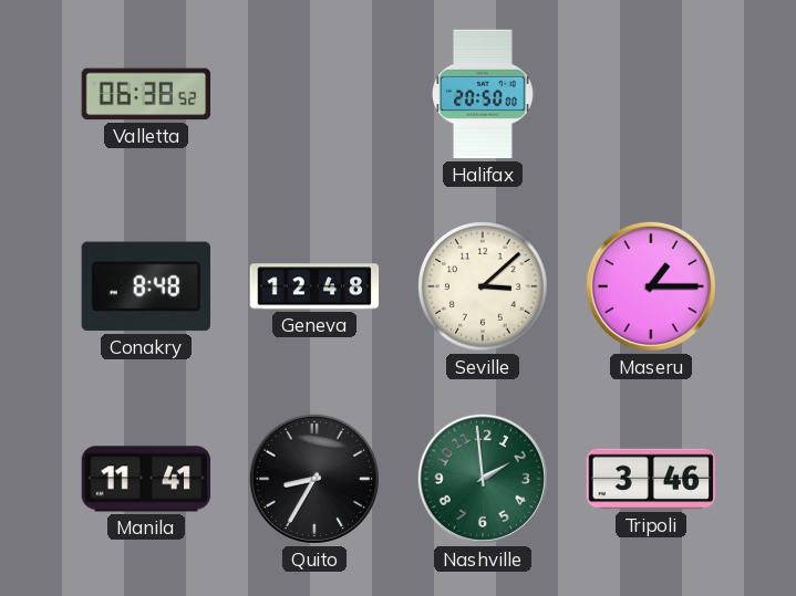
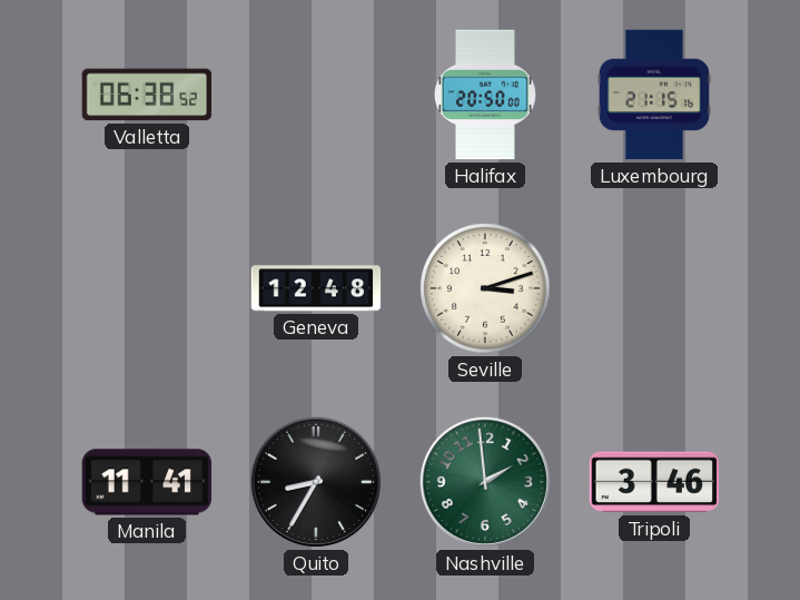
Luxembourg: none -> 21:15
Conakry: 8:48 -> none
Seville: 3:08 -> 3:12
Maseru: 1:15 -> none
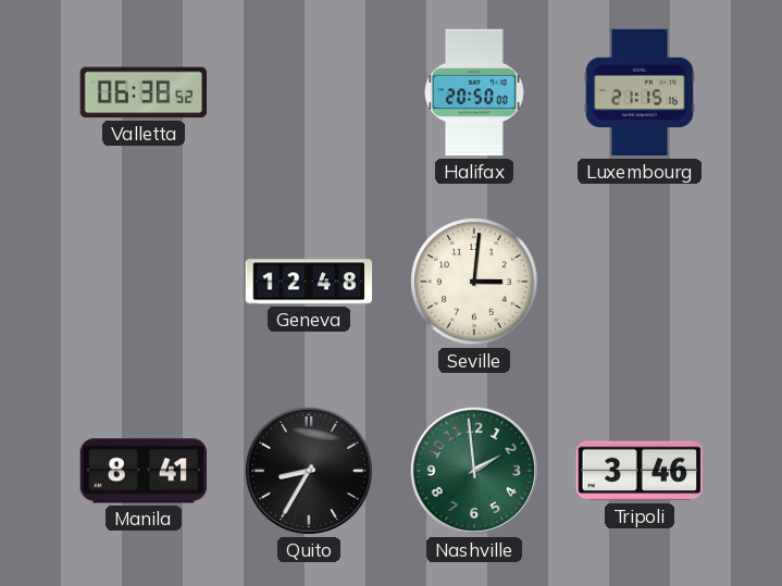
Seville: 3:12 -> 3:01
Manila: 11:41 -> 8:41
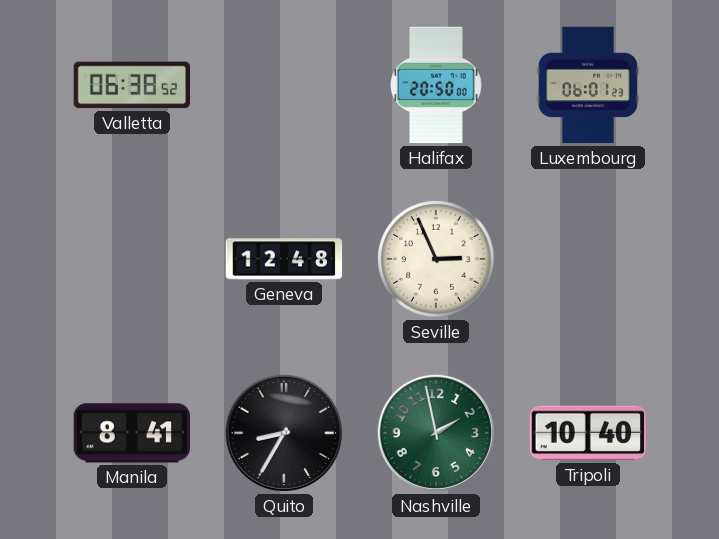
Luxembourg: 21:15 -> 06:01
Seville: 3:01 -> 2:56
Nashville: 1:59 -> 1:58
Tripoli: 3:46 -> 10:40
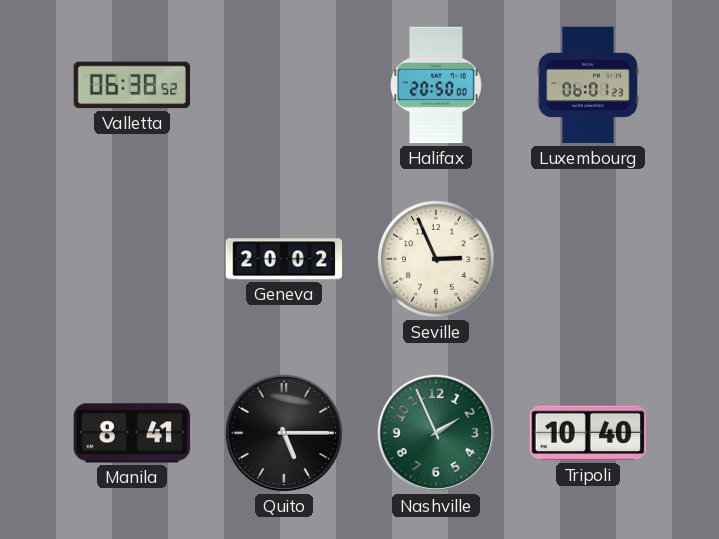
Geneva: 12:48 -> 20:02
Quito: 8:35 -> 5:15
Nashville: 1:58 -> 1:56
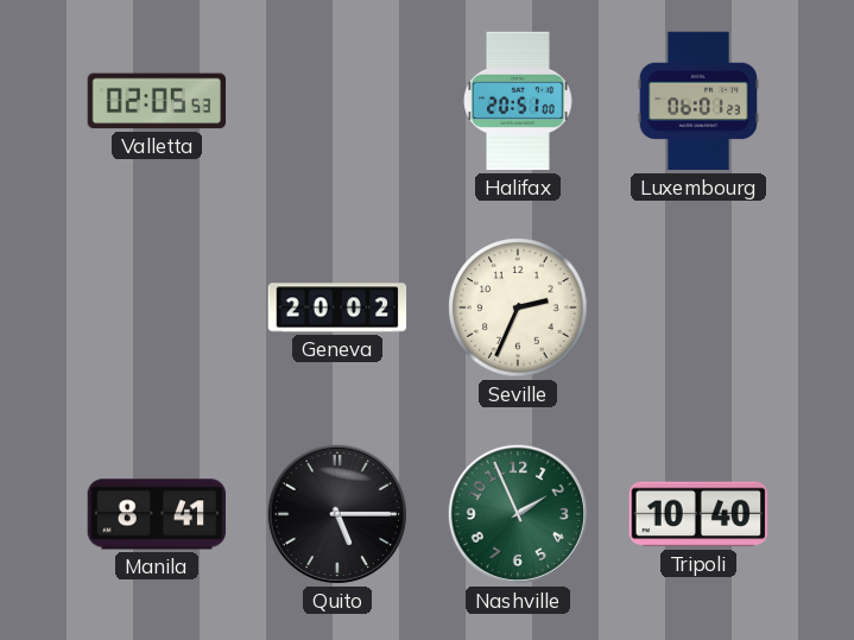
Valletta: 06:38 -> 02:05
Halifax: 20:50 -> 20:51
Seville: 2:56 -> 2:34
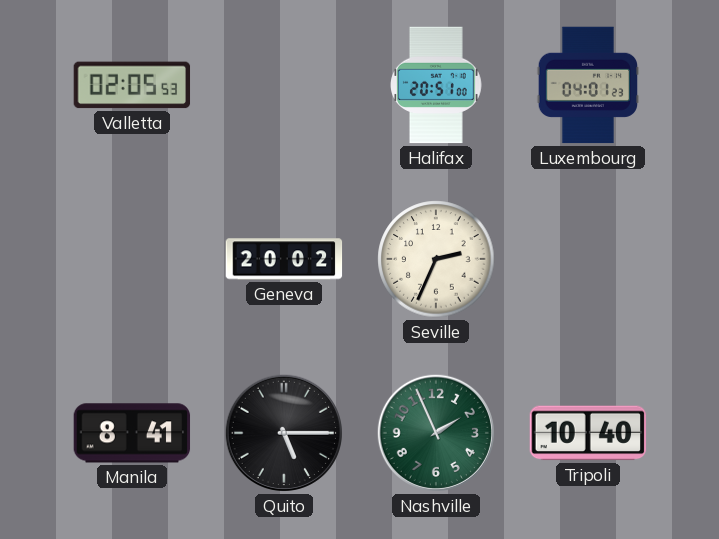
Luxembourg: 06:01 -> 04:01
